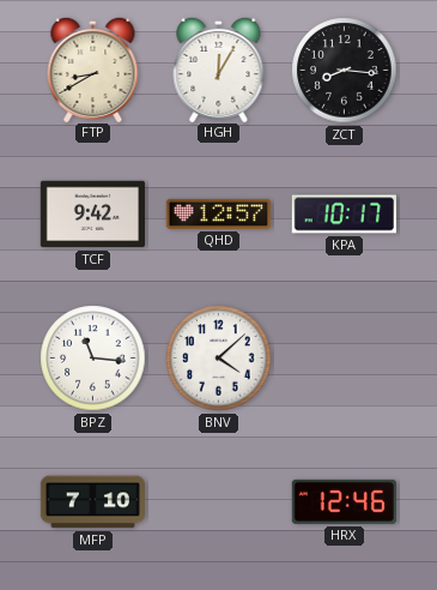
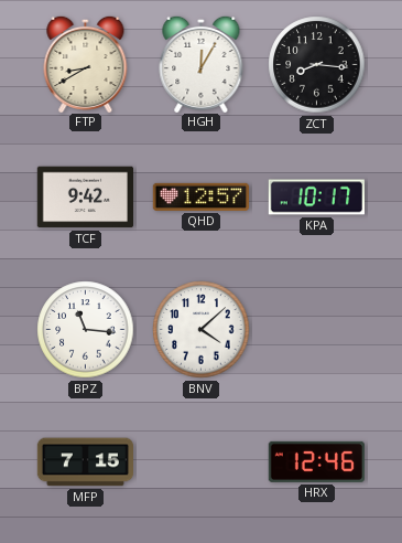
MFP: 7:10 -> 7:15
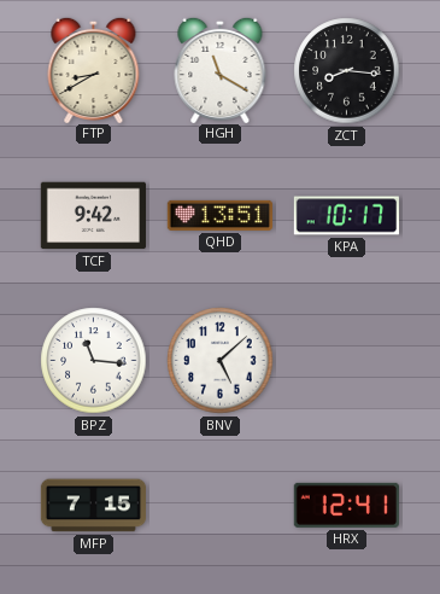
HGH: 12:05 -> 11:20
QHD: 12:57 -> 13:51
BNV: 4:08 -> 5:08
HRX: 12:46 -> 12:41
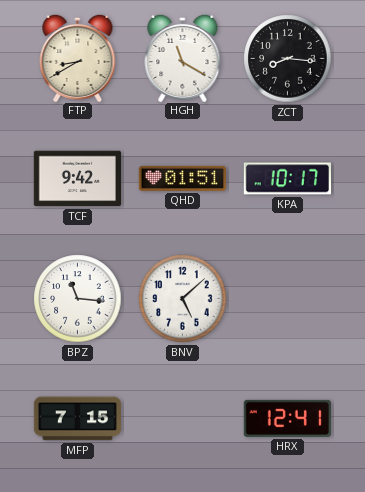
QHD: 13:51 -> 01:51
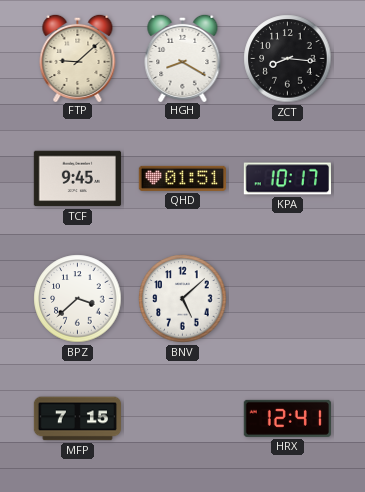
FTP: 8:40 -> 9:08
HGH: 11:20 -> 8:20
TCF: 9:42 -> 9:45
BPZ: 11:16 -> 3:38
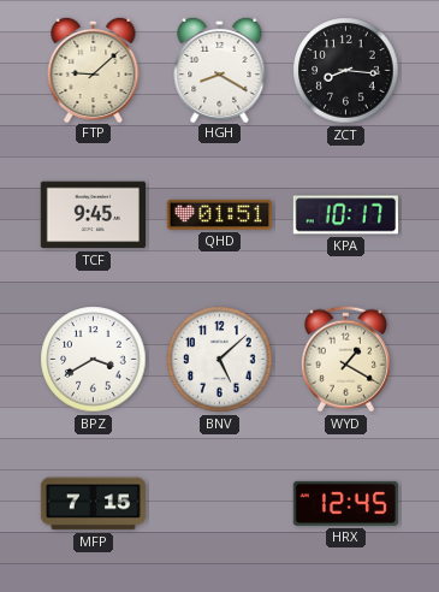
BPZ: 3:38 -> 3:40
WYD: none -> 1:20
HRX: 12:41 -> 12:45
